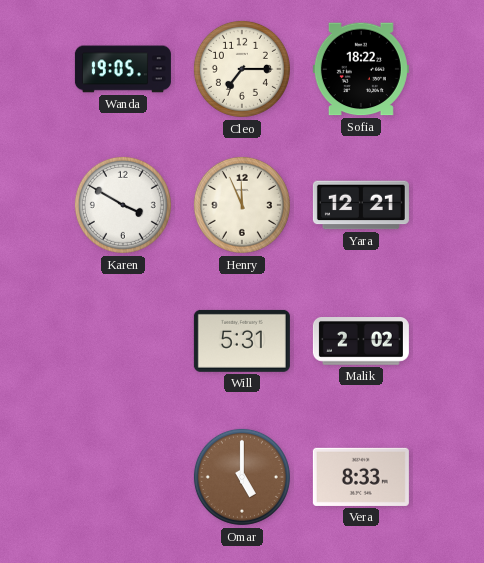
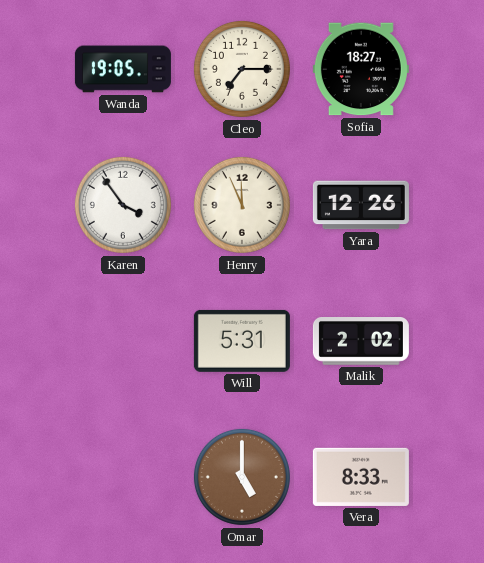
Sofia: 18:22 -> 18:27
Karen: 3:50 -> 3:54
Yara: 12:21 -> 12:26
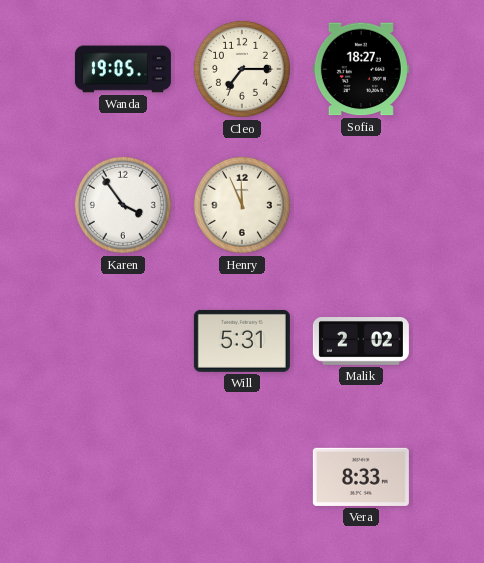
Yara: 12:26 -> none
Omar: 5:00 -> none
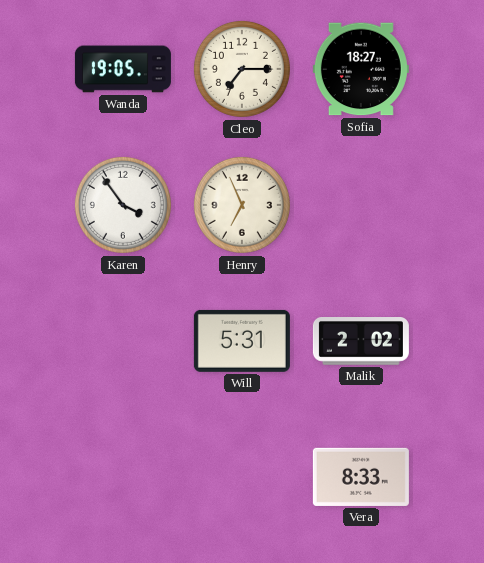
Henry: 11:56 -> 6:56
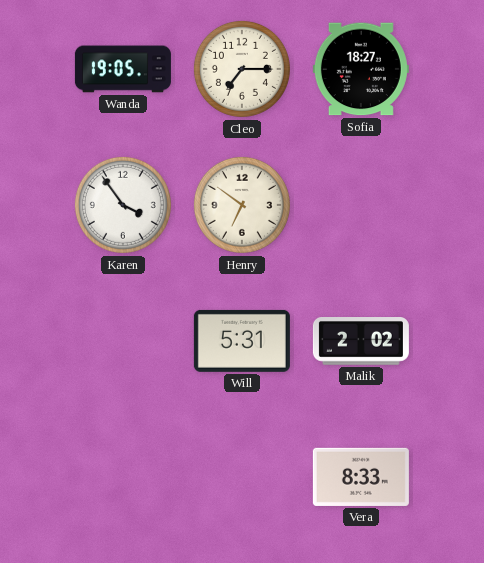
Henry: 6:56 -> 6:51
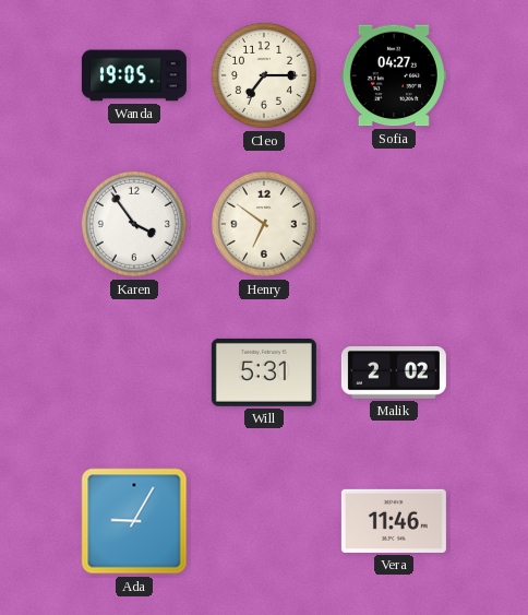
Sofia: 18:27 -> 04:27
Ada: none -> 9:05
Vera: 8:33 -> 11:46
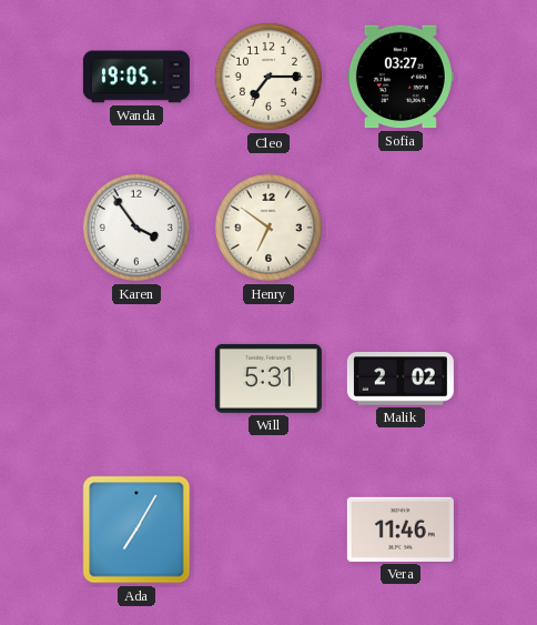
Sofia: 04:27 -> 03:27
Ada: 9:05 -> 7:05
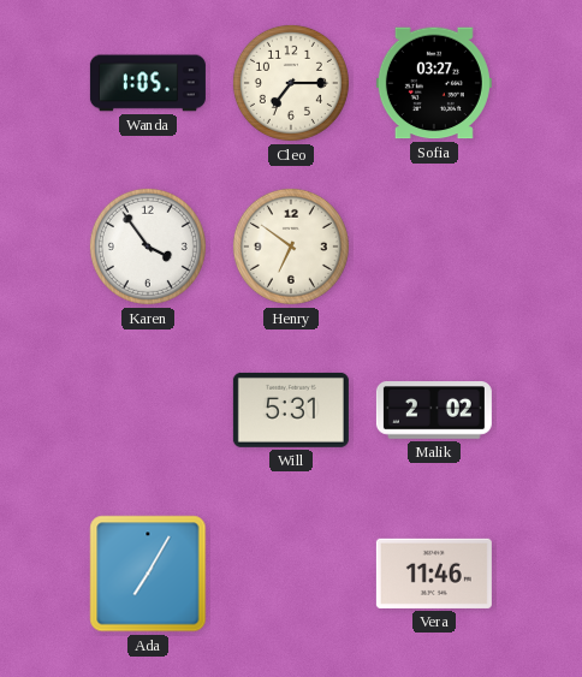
Wanda: 19:05 -> 1:05
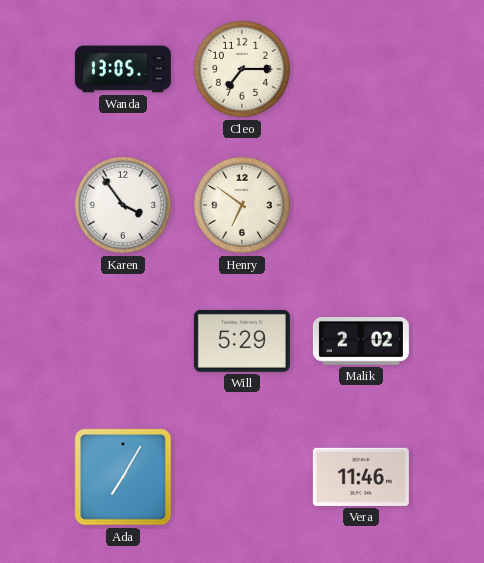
Wanda: 1:05 -> 13:05
Sofia: 03:27 -> none
Will: 5:31 -> 5:29
